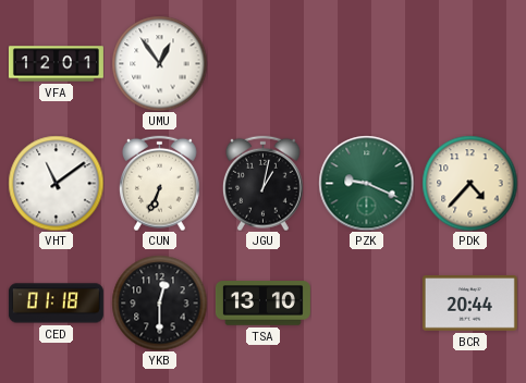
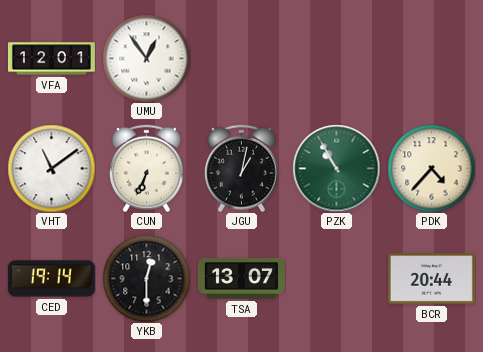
PZK: 9:19 -> 10:55
CED: 01:18 -> 19:14
TSA: 13:10 -> 13:07
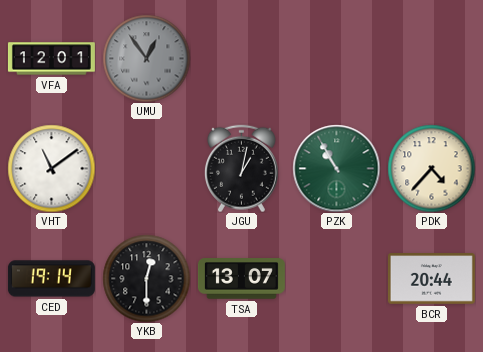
UMU dial: white -> grey
CUN: 6:34 -> none
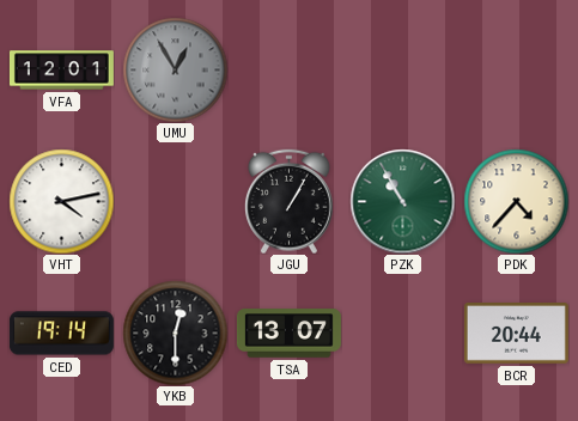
UMU: 12:54 -> 12:55
VHT: 11:09 -> 4:13
JGU: 1:02 -> 1:05
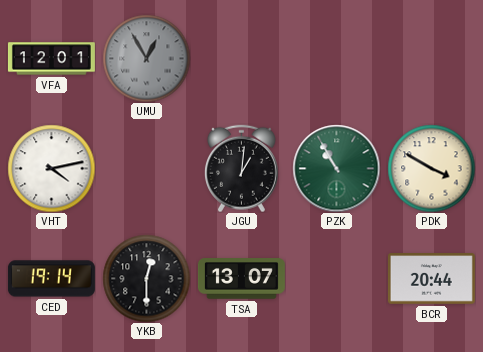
JGU: 1:05 -> 1:01
PDK: 4:37 -> 3:50
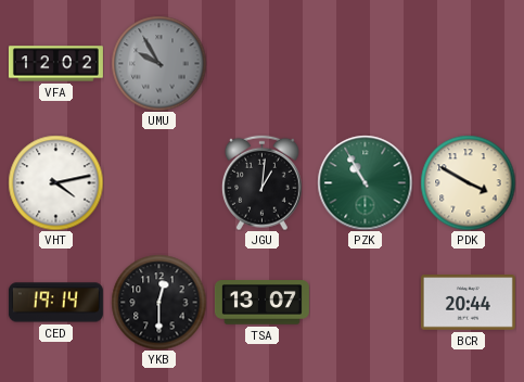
VFA: 12:01 -> 12:02
UMU: 12:55 -> 9:55
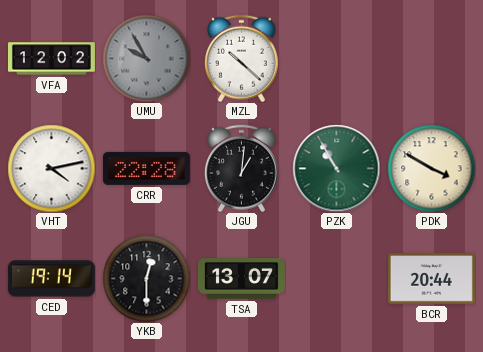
MZL: none -> 10:22
CRR: none -> 22:28
